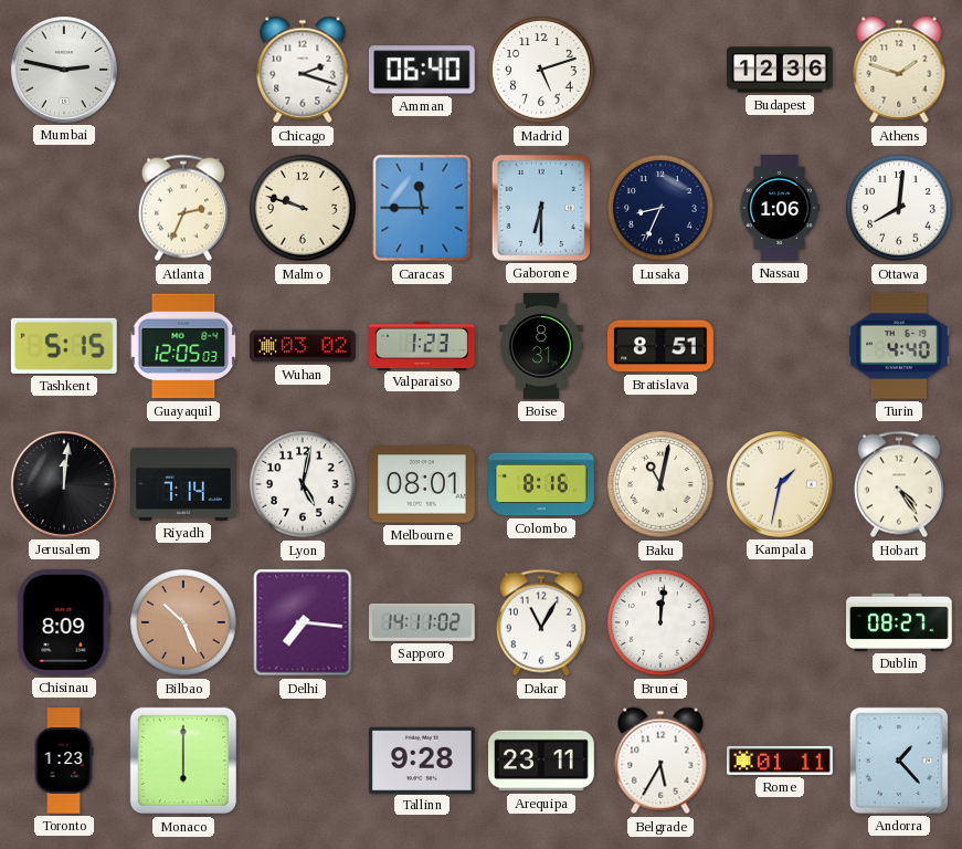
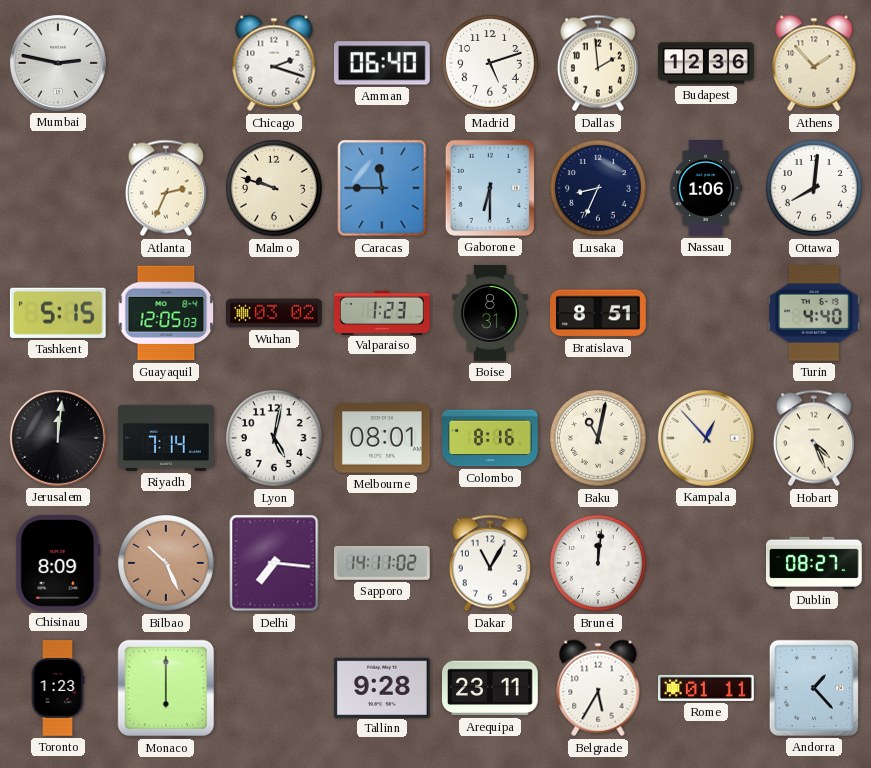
Dallas: none -> 1:59
Athens: 1:48 -> 1:53
Kampala: 1:32 -> 12:53
Hobart: 4:24 -> 4:26
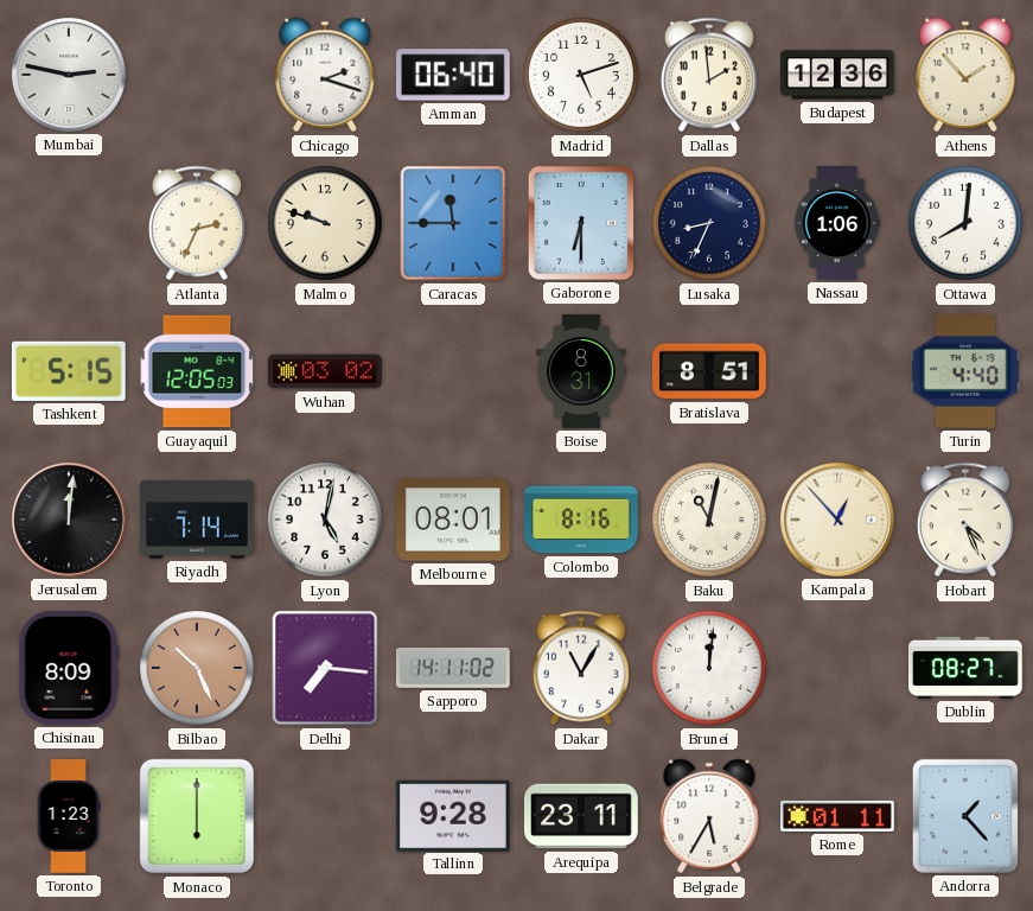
Valparaiso: 1:23 -> none
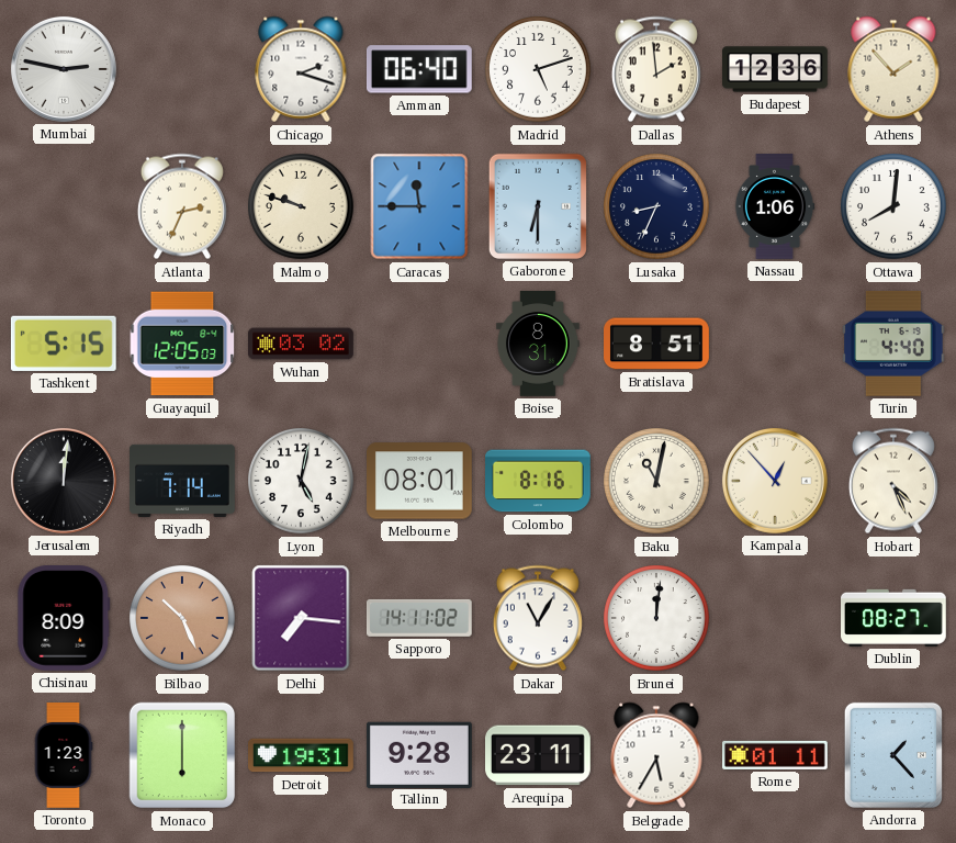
Detroit: none -> 19:31
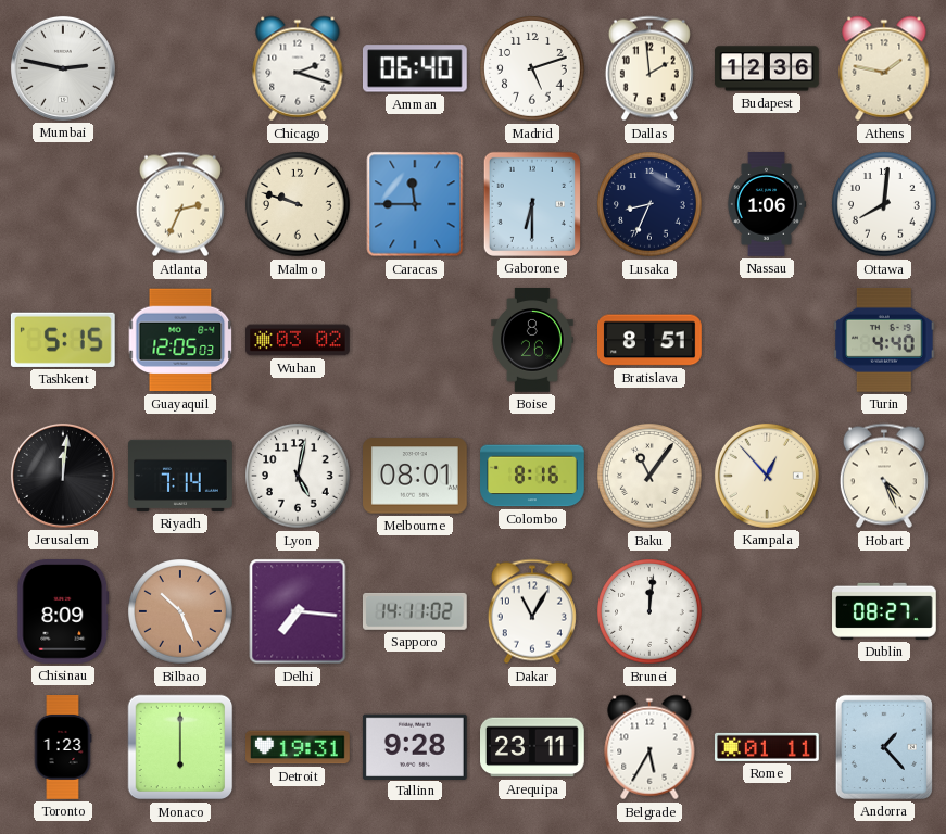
Athens: 1:53 -> 1:47
Boise: 8:31 -> 8:26
Baku: 11:02 -> 11:06
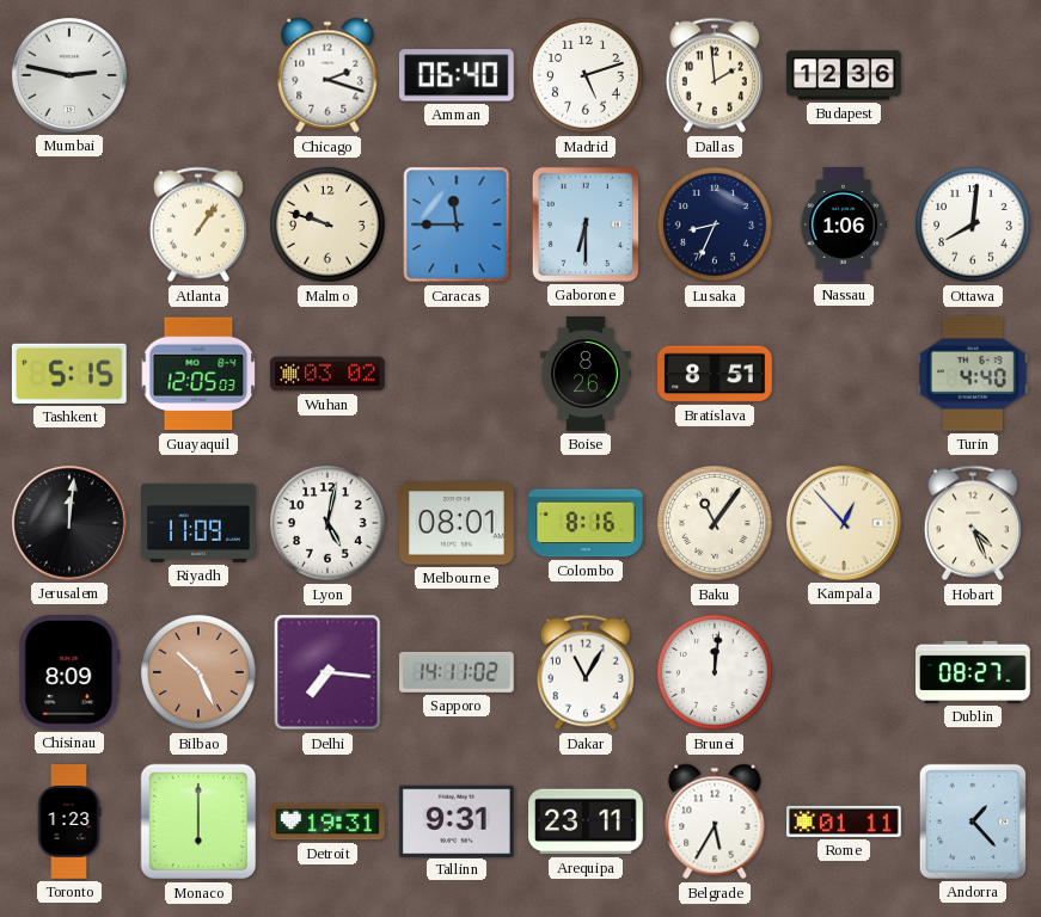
Athens: 1:47 -> none
Atlanta: 2:34 -> 1:06
Riyadh: 7:14 -> 11:09
Tallinn: 9:28 -> 9:31
